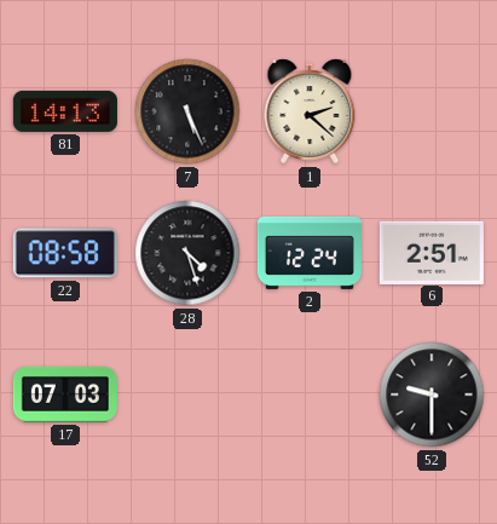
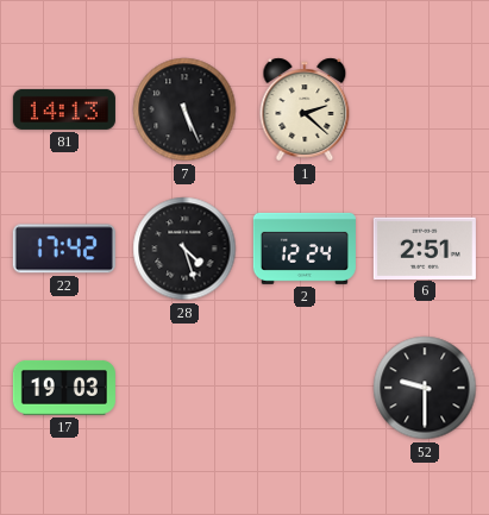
22: 08:58 -> 17:42
17: 07:03 -> 19:03
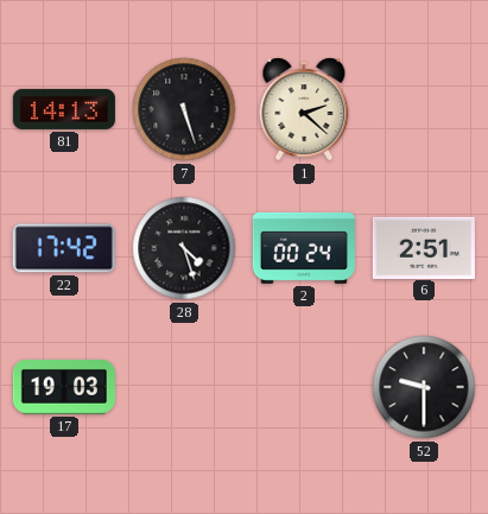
7: 5:26 -> 5:27
2: 12:24 -> 00:24
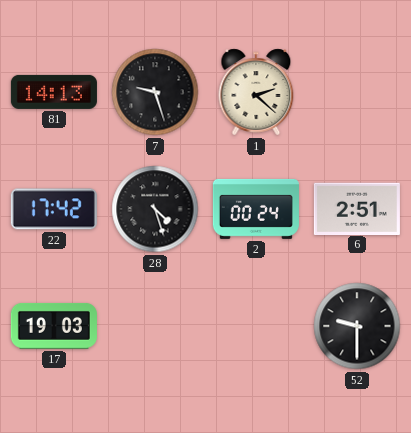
7: 5:27 -> 9:27
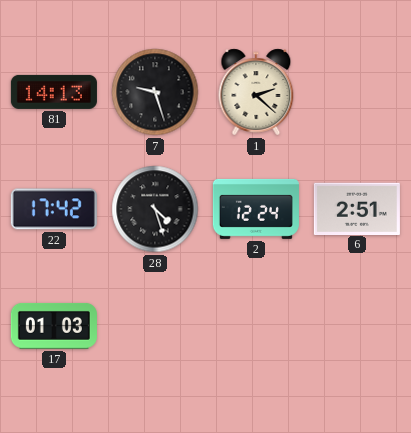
2: 00:24 -> 12:24
17: 19:03 -> 01:03
52: 9:30 -> none
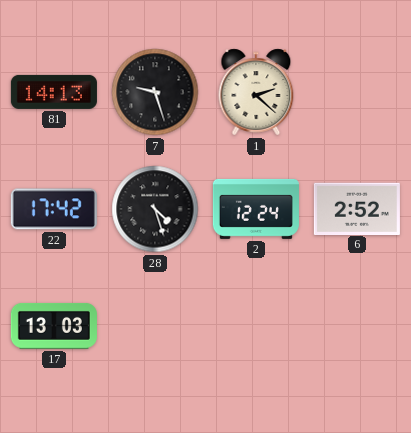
6: 2:51 -> 2:52
17: 01:03 -> 13:03
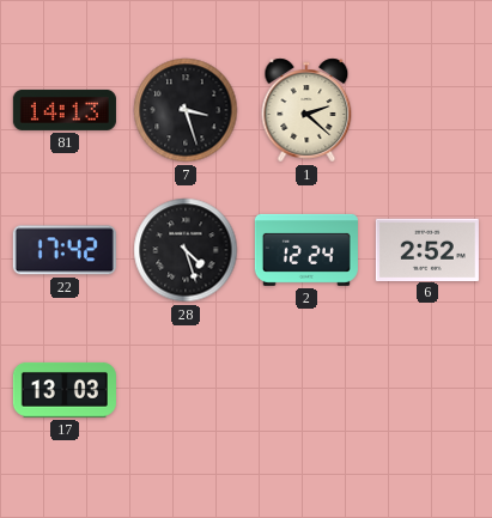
7: 9:27 -> 3:27
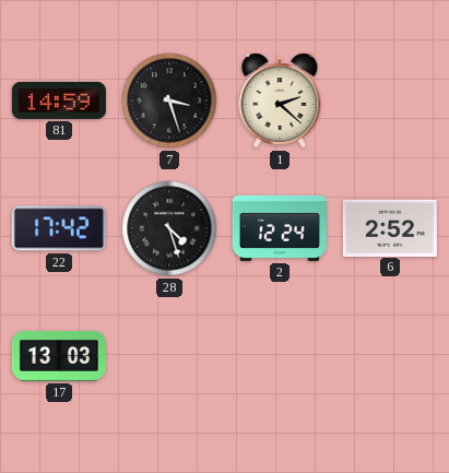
81: 14:13 -> 14:59
